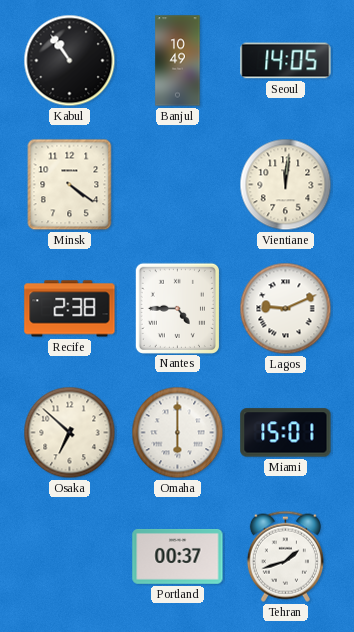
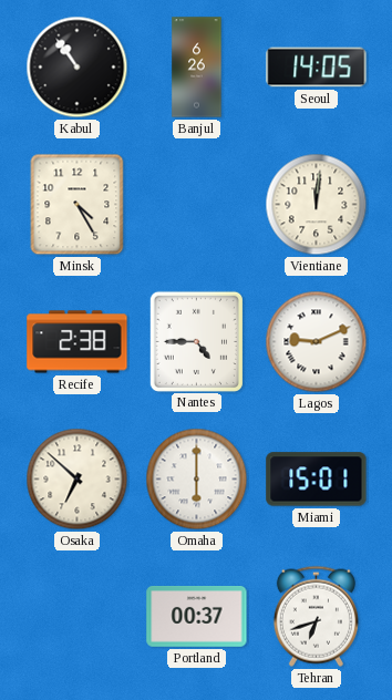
Banjul: 10:49 -> 6:26
Minsk: 4:21 -> 4:25
Tehran: 1:42 -> 6:42
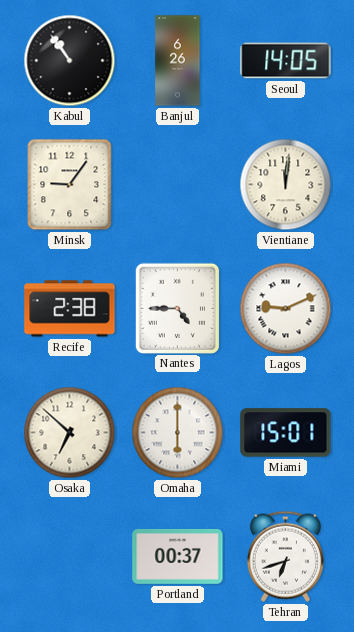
Minsk: 4:25 -> 9:06
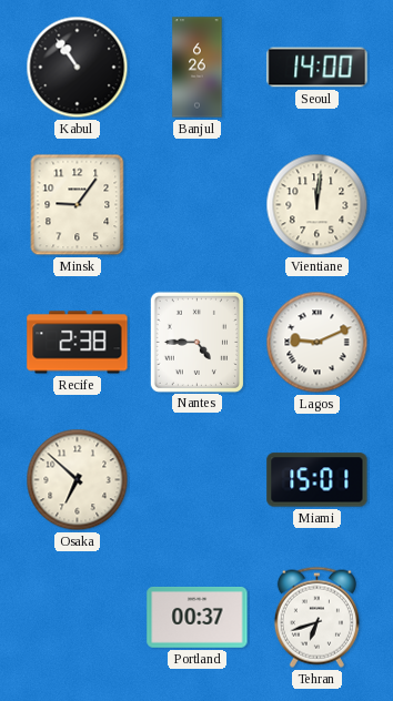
Seoul: 14:05 -> 14:00
Omaha: 6:00 -> none
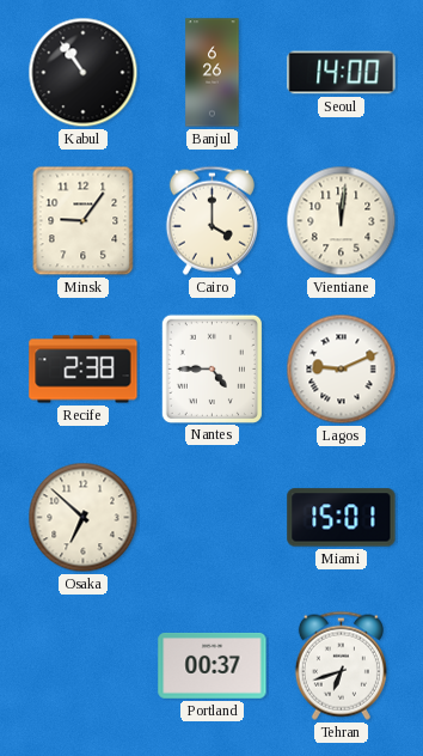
Cairo: none -> 4:00
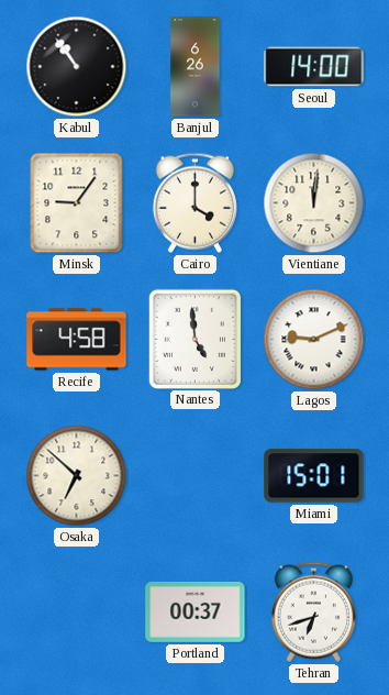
Recife: 2:38 -> 4:58
Nantes: 4:45 -> 4:59
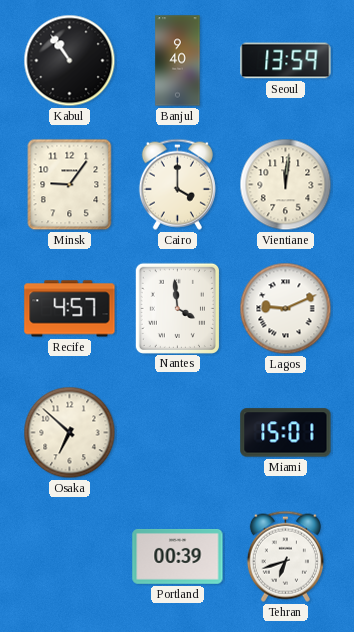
Banjul: 6:26 -> 9:40
Seoul: 14:00 -> 13:59
Recife: 4:58 -> 4:57
Nantes: 4:59 -> 3:59
Portland: 00:37 -> 00:39
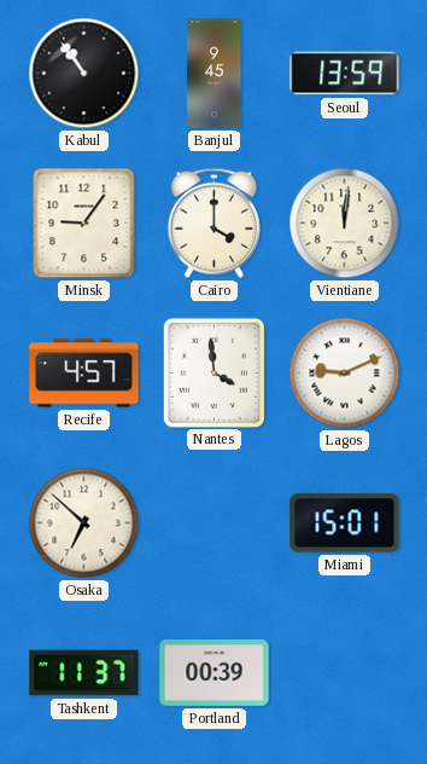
Banjul: 9:40 -> 9:45
Tashkent: none -> 11:37
Tehran: 6:42 -> none
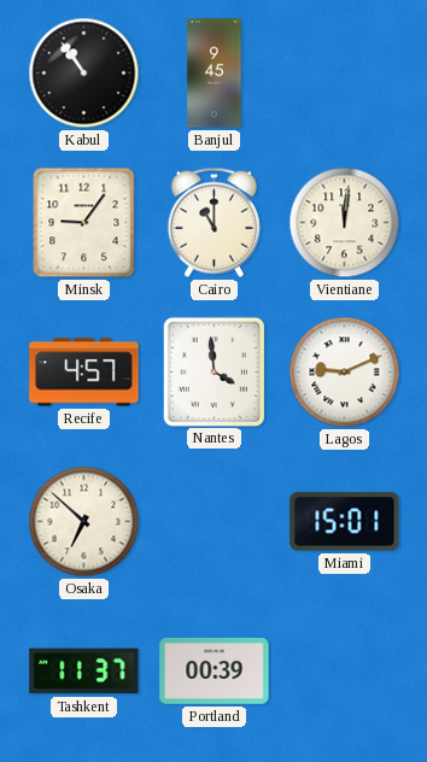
Seoul: 13:59 -> none
Cairo: 4:00 -> 11:00
